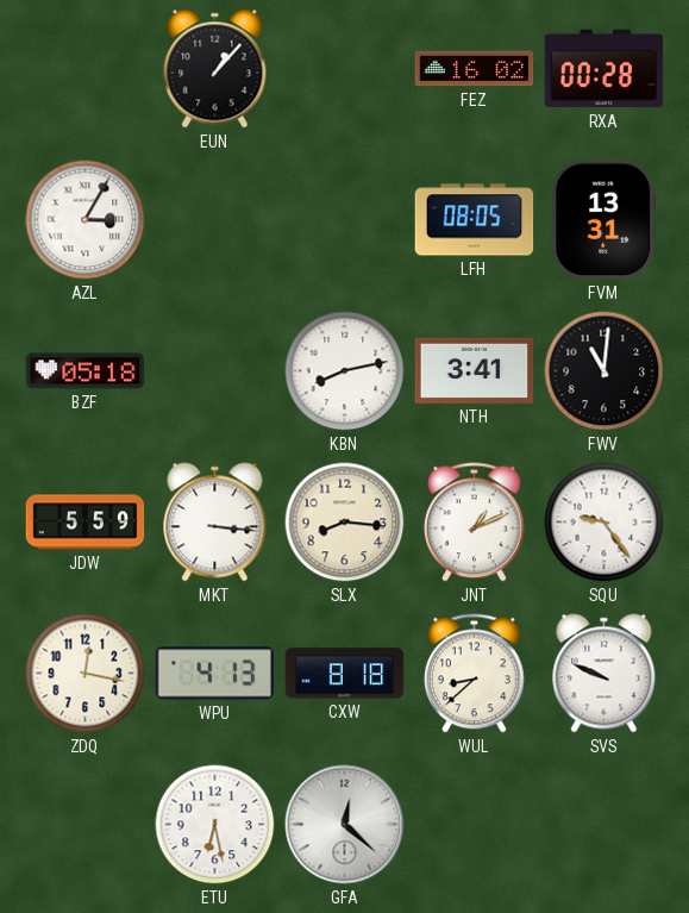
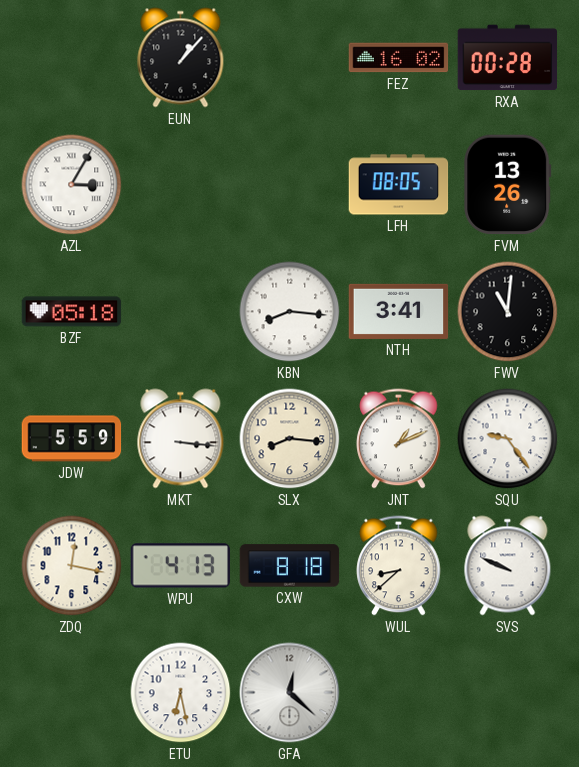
FVM: 13:31 -> 13:26
KBN: 8:13 -> 8:16
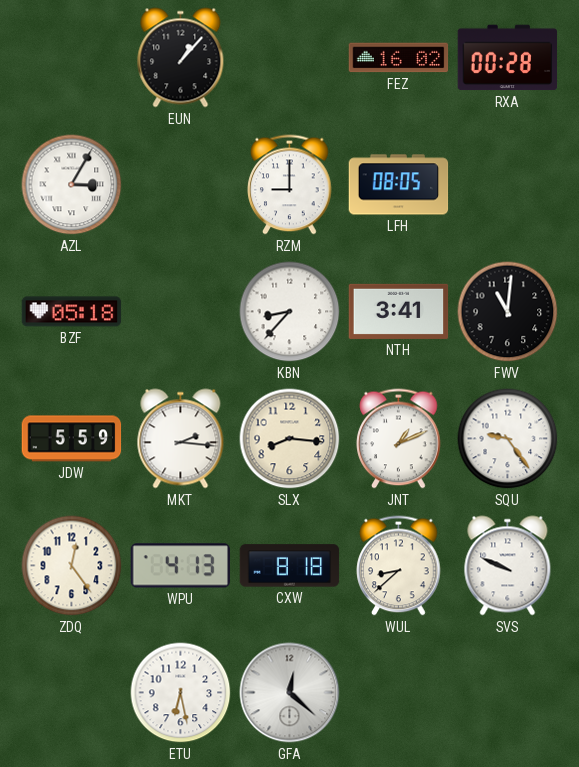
RZM: none -> 9:00
FVM: 13:26 -> none
KBN: 8:16 -> 8:37
MKT: 3:16 -> 2:16
ZDQ: 12:17 -> 12:24
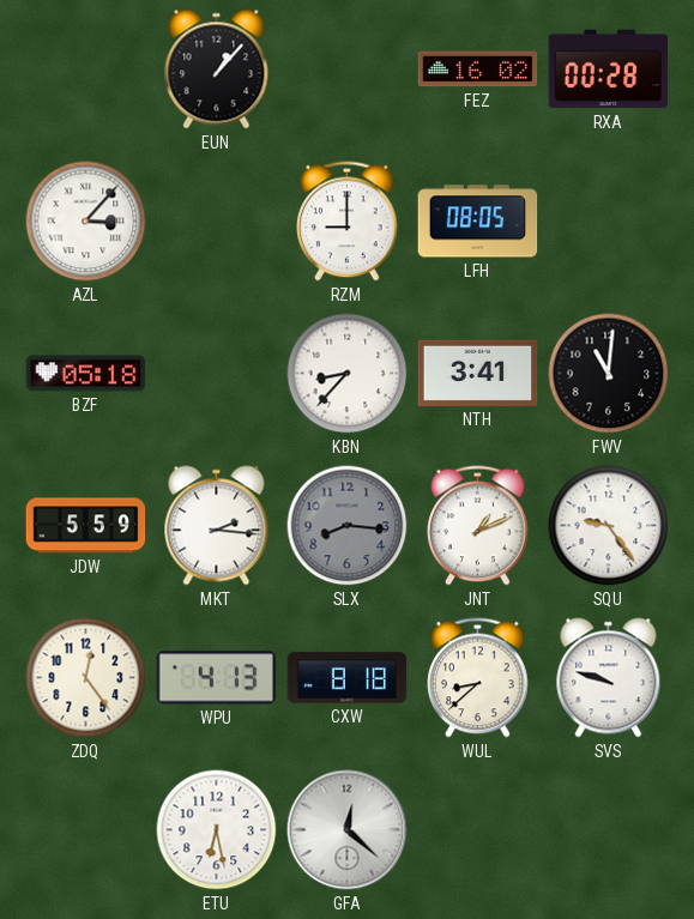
AZL: 3:05 -> 3:07
SLX dial: cream -> grey
SVS: 9:49 -> 9:48
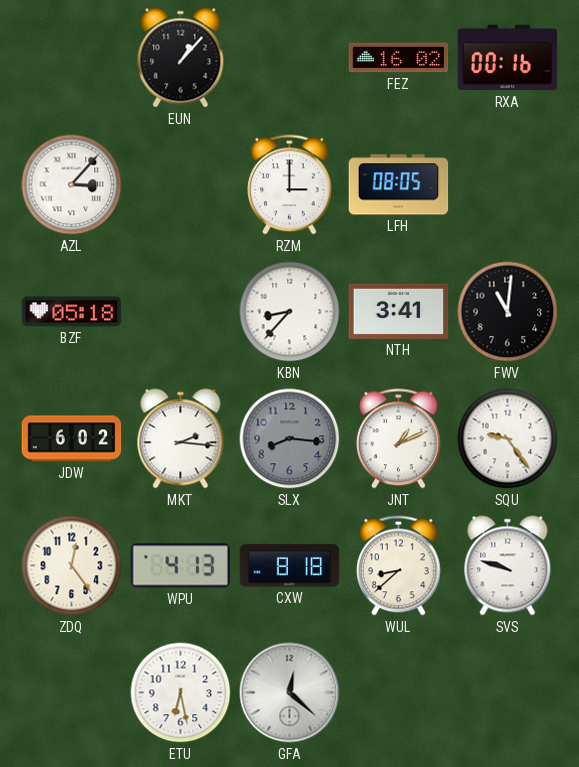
RXA: 00:28 -> 00:16
RZM: 9:00 -> 3:00
JDW: 5:59 -> 6:02
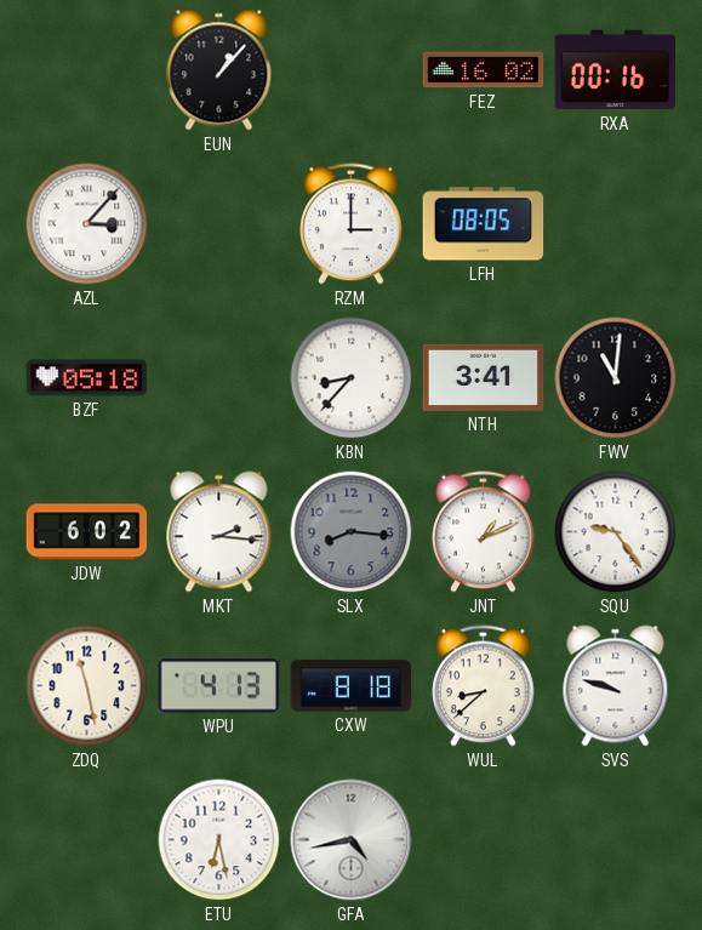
ZDQ: 12:24 -> 11:28
GFA: 12:22 -> 4:43
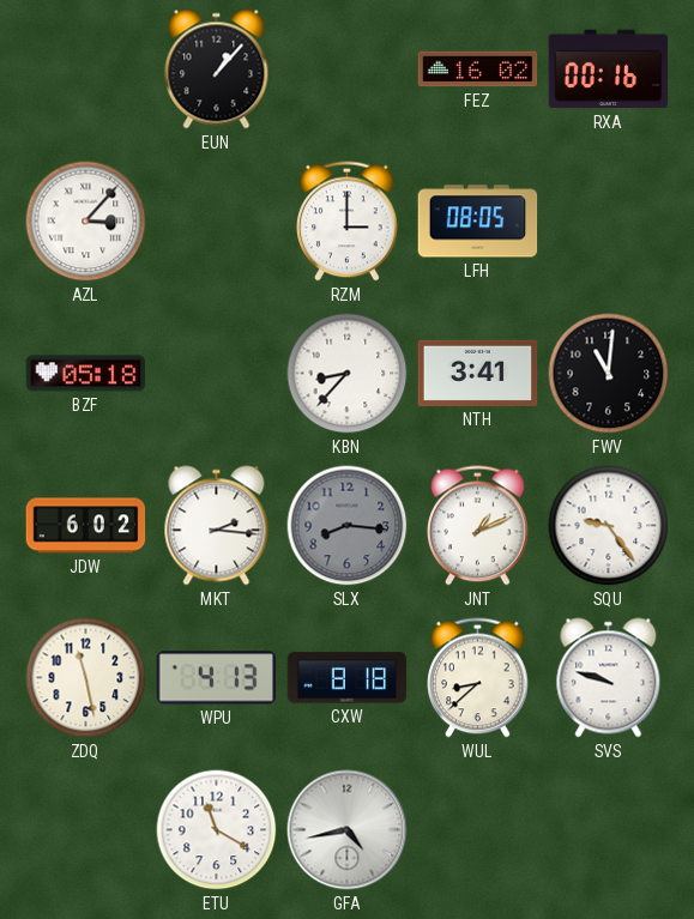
ETU: 6:28 -> 11:20
